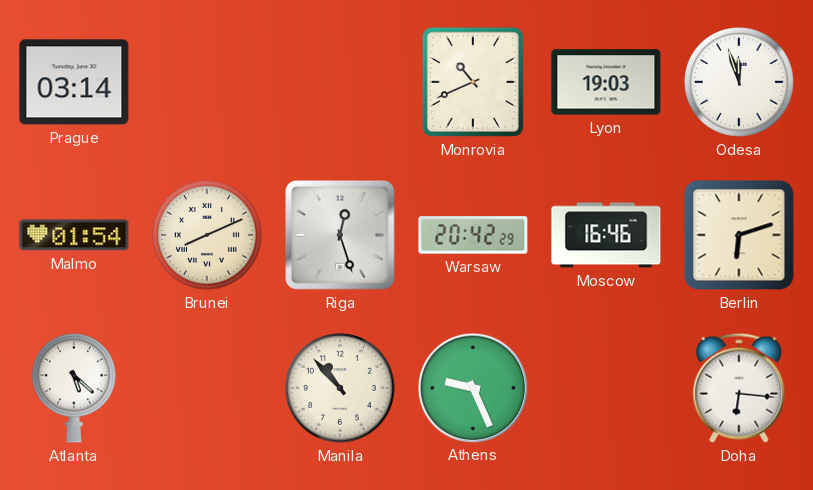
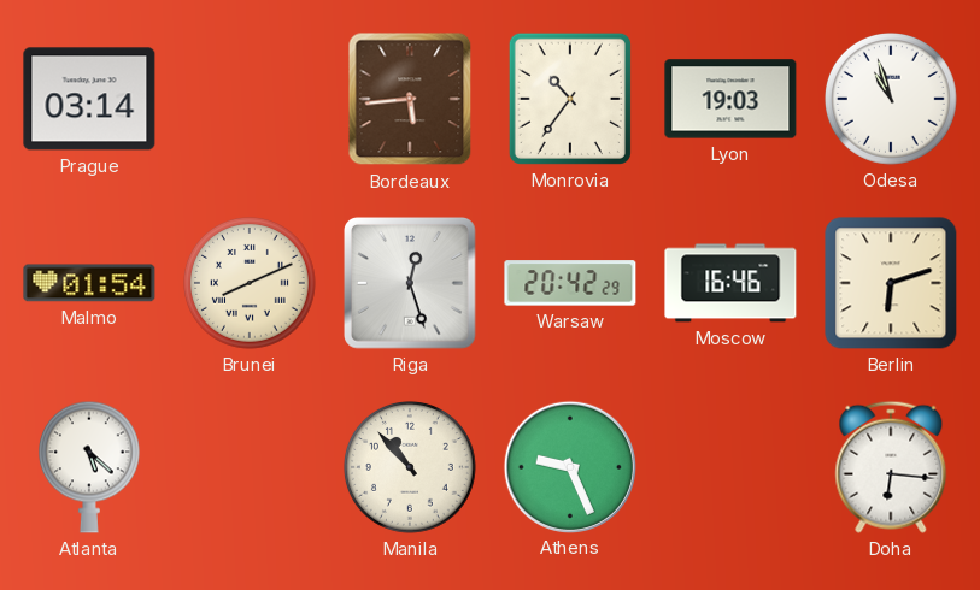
Bordeaux: none -> 5:44
Monrovia: 10:41 -> 10:36
Odesa: 11:57 -> 10:57
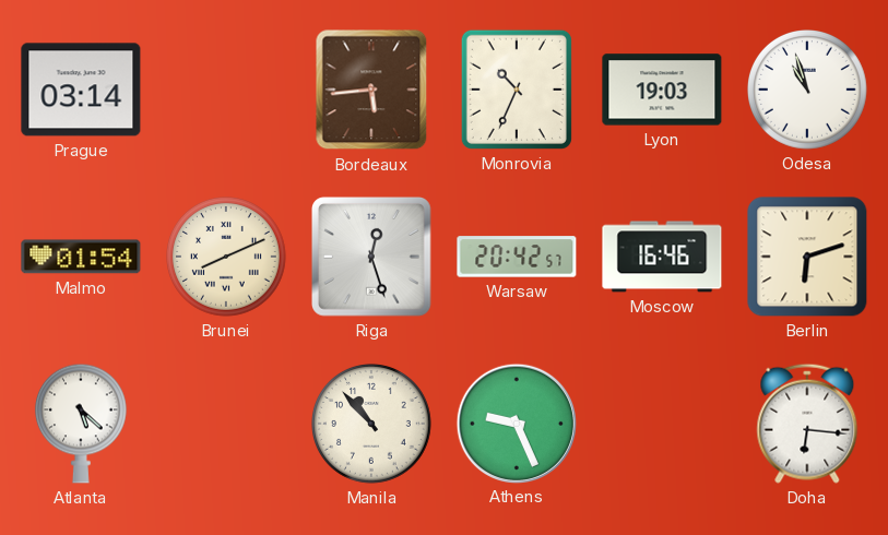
Monrovia: 10:36 -> 10:34
Warsaw: 20:42:29 -> 20:42:57
